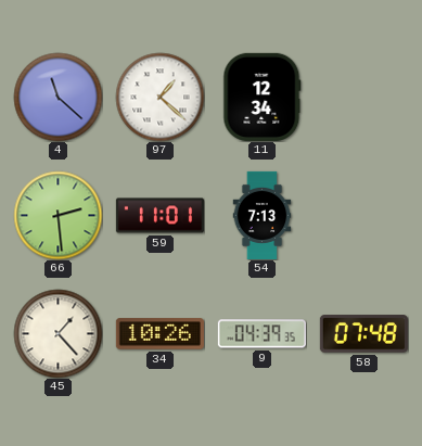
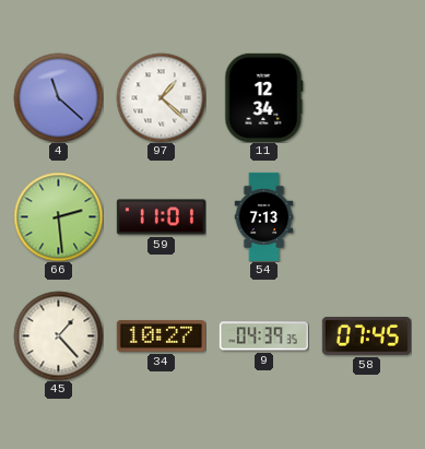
34: 10:26 -> 10:27
58: 07:48 -> 07:45
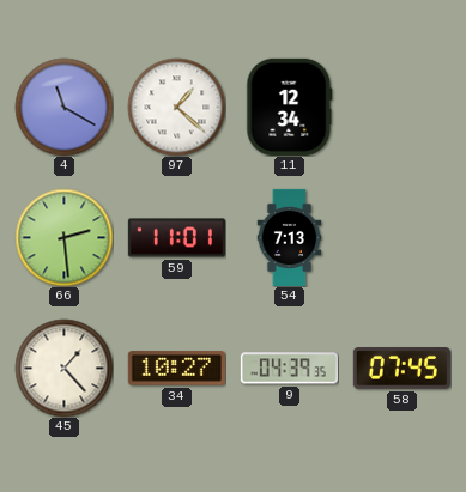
4: 11:22 -> 11:20
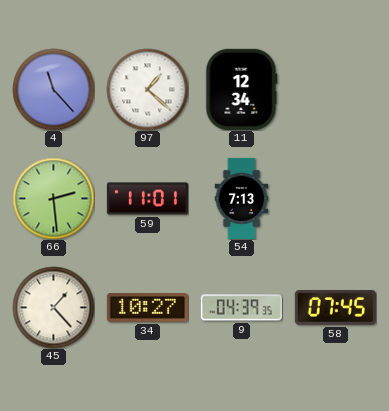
4: 11:20 -> 11:23
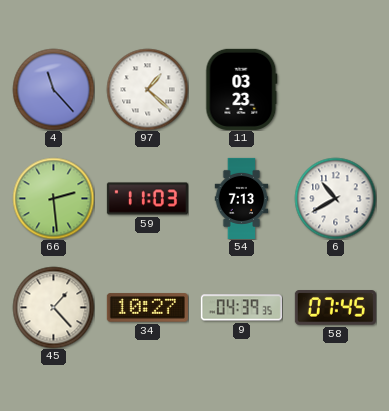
11: 12:34 -> 03:23
59: 11:01 -> 11:03
6: none -> 10:40
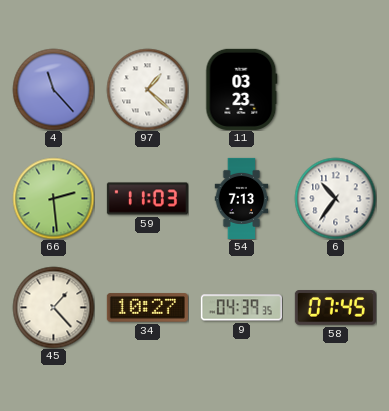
6: 10:40 -> 10:36
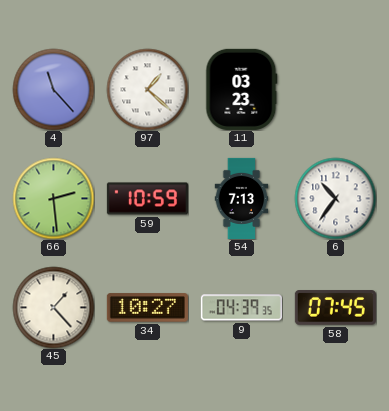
59: 11:03 -> 10:59
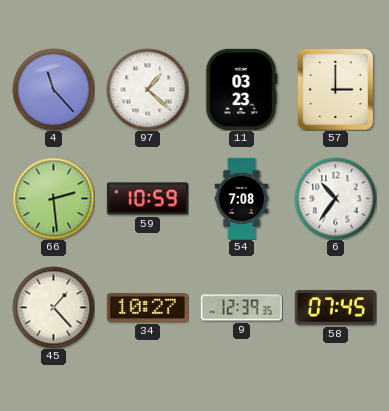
57: none -> 3:00
54: 7:13 -> 7:08
9: 04:39 -> 12:39
